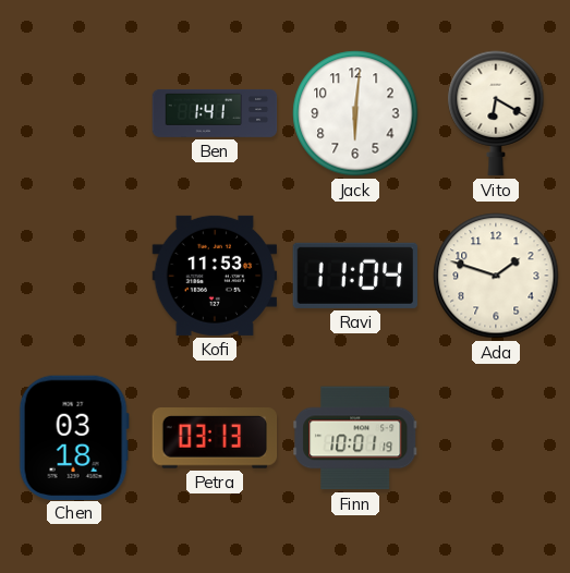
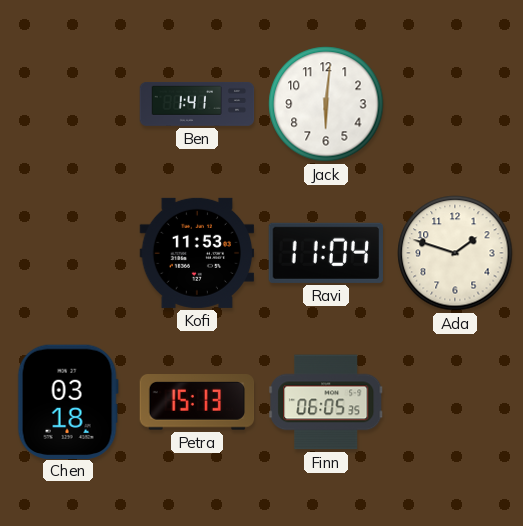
Vito: 6:20 -> none
Petra: 03:13 -> 15:13
Finn: 10:01 -> 06:05
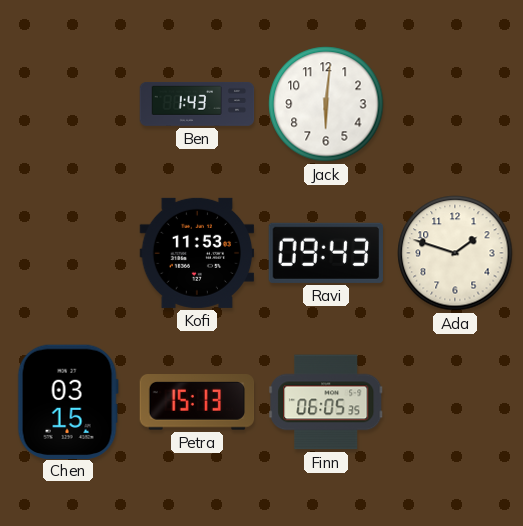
Ben: 1:41 -> 1:43
Ravi: 11:04 -> 09:43
Chen: 03:18 -> 03:15
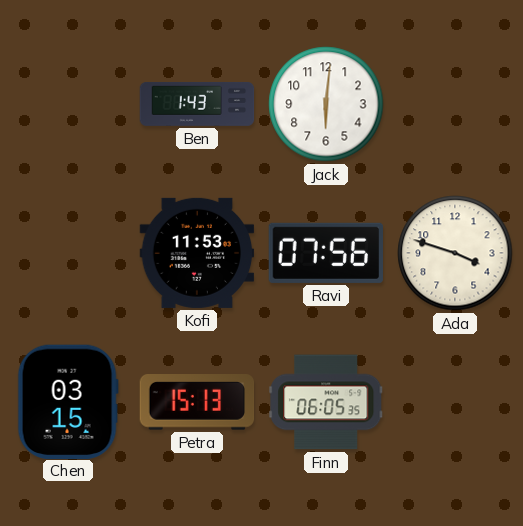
Ravi: 09:43 -> 07:56
Ada: 1:48 -> 3:48
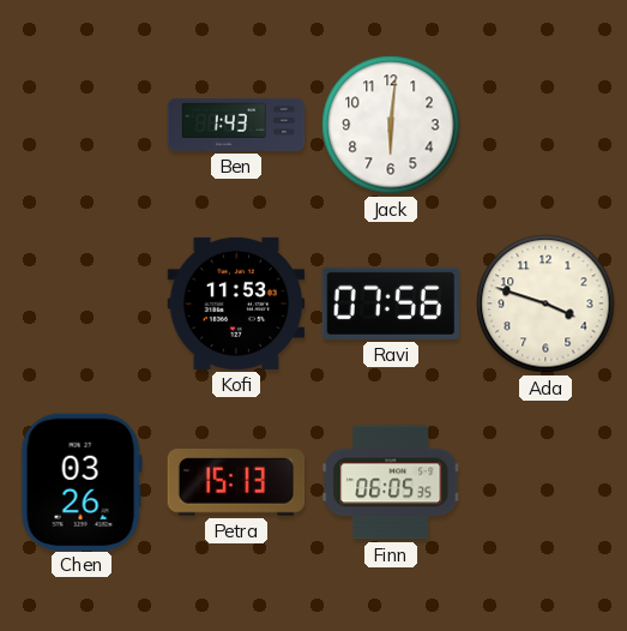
Chen: 03:15 -> 03:26
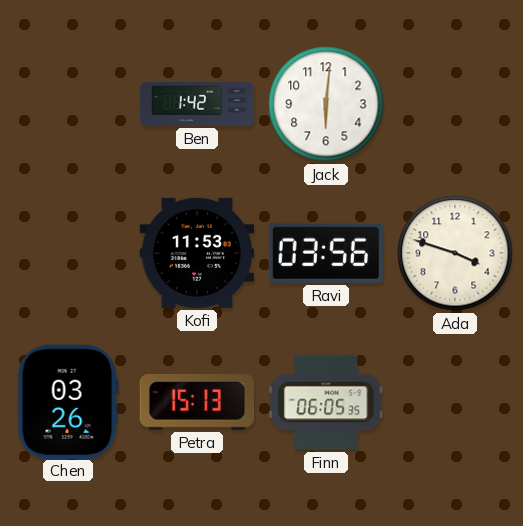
Ben: 1:43 -> 1:42
Ravi: 07:56 -> 03:56
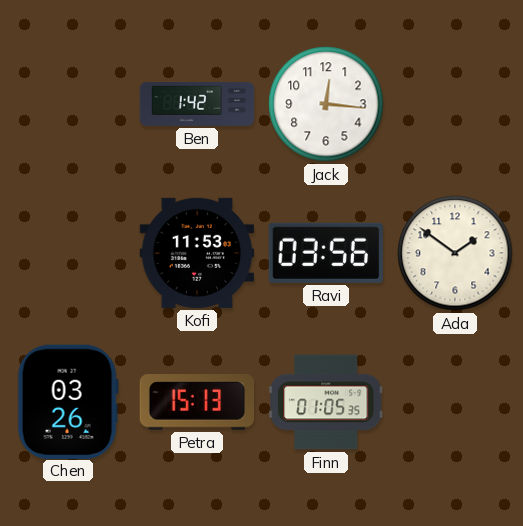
Jack: 6:01 -> 12:16
Ada: 3:48 -> 1:51
Finn: 06:05 -> 01:05
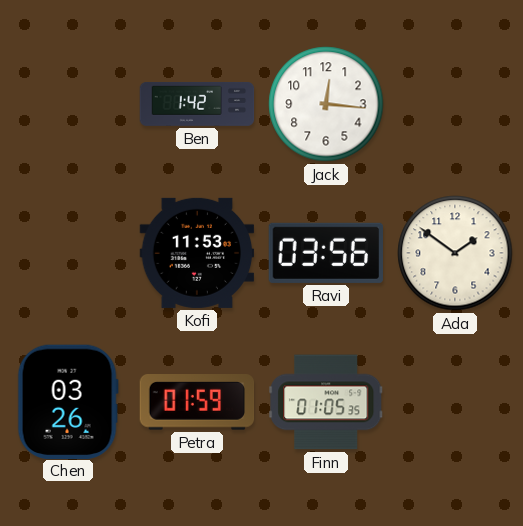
Petra: 15:13 -> 01:59
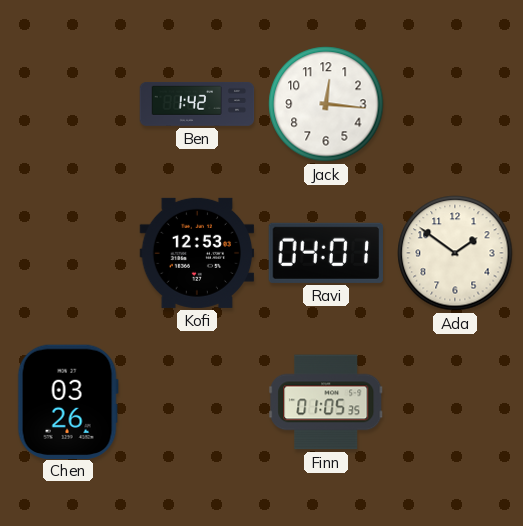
Kofi: 11:53 -> 12:53
Ravi: 03:56 -> 04:01
Petra: 01:59 -> none
